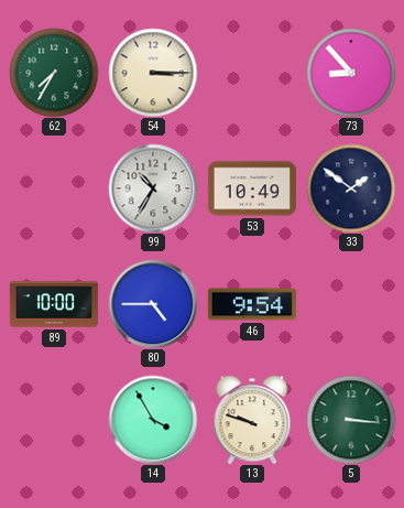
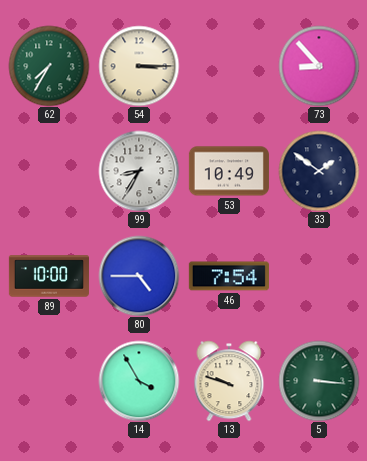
99: 10:35 -> 8:35
46: 9:54 -> 7:54
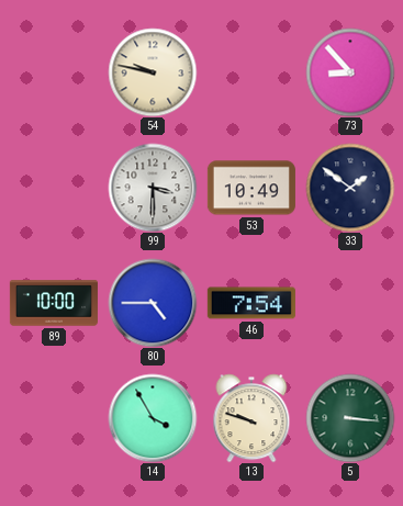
62: 7:35 -> none
54: 3:15 -> 9:47
99: 8:35 -> 3:30
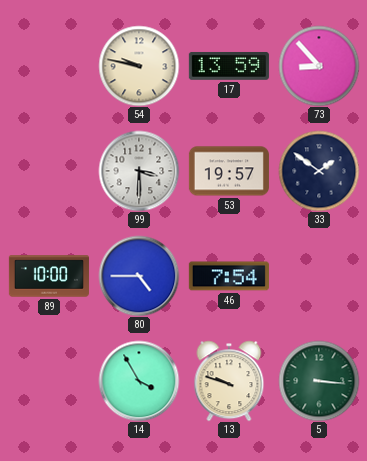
17: none -> 13:59
53: 10:49 -> 19:57
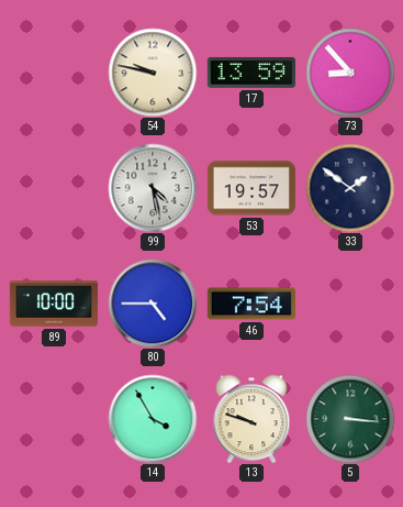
99: 3:30 -> 4:28
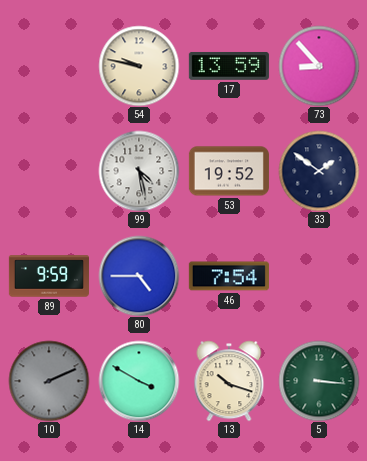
53: 19:57 -> 19:52
89: 10:00 -> 9:59
10: none -> 2:11
14: 3:55 -> 3:50
13: 9:48 -> 10:18
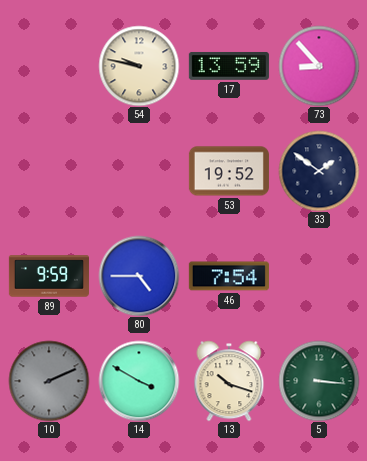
99: 4:28 -> none
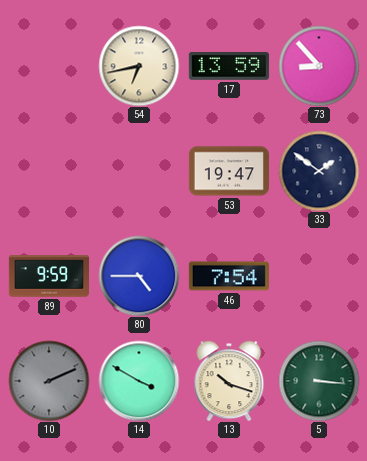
54: 9:47 -> 6:43
53: 19:52 -> 19:47
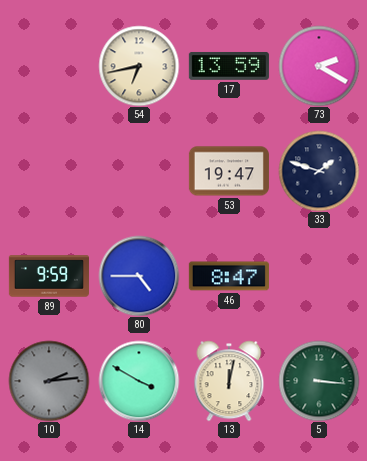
73: 8:53 -> 2:20
33: 1:51 -> 1:48
46: 7:54 -> 8:47
10: 2:11 -> 2:14
13: 10:18 -> 12:02
